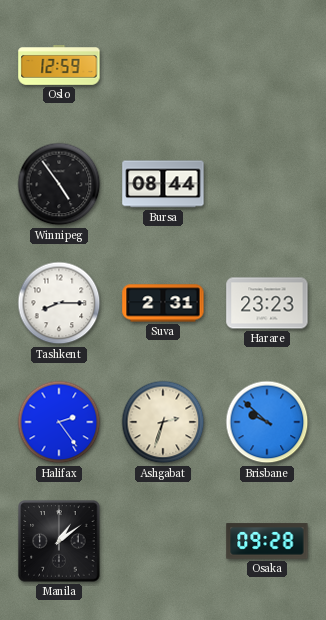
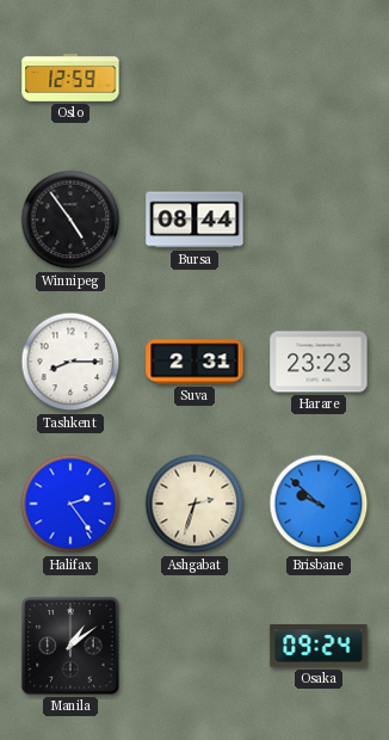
Osaka: 09:28 -> 09:24
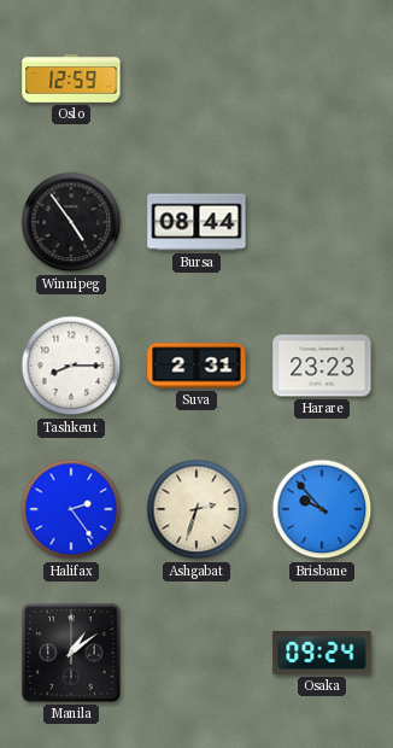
Brisbane: 9:52 -> 9:53
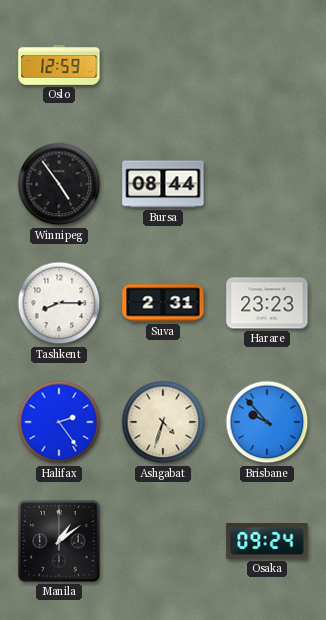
Ashgabat: 2:33 -> 4:33
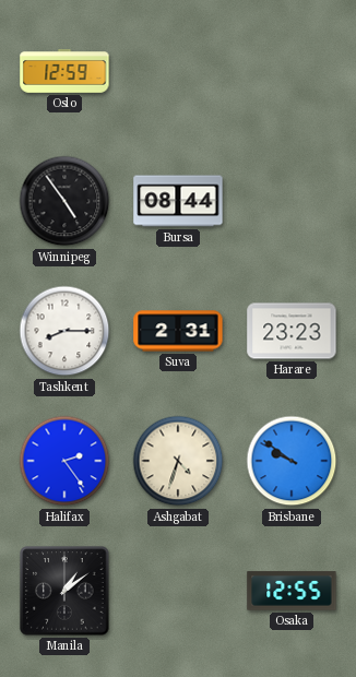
Brisbane: 9:53 -> 9:51
Osaka: 09:24 -> 12:55
